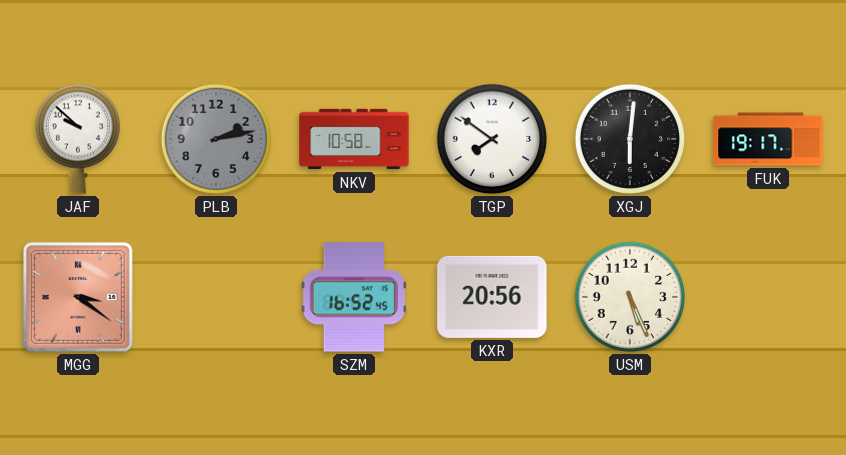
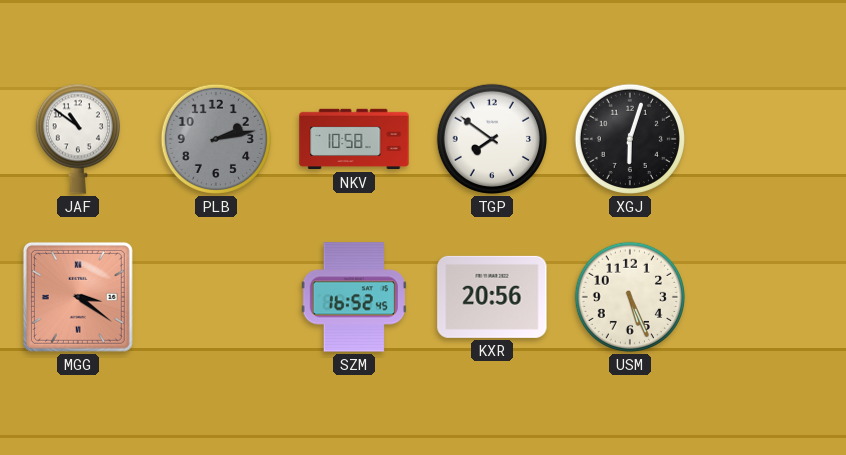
JAF: 9:52 -> 10:51
XGJ: 6:01 -> 6:03
FUK: 19:17 -> none
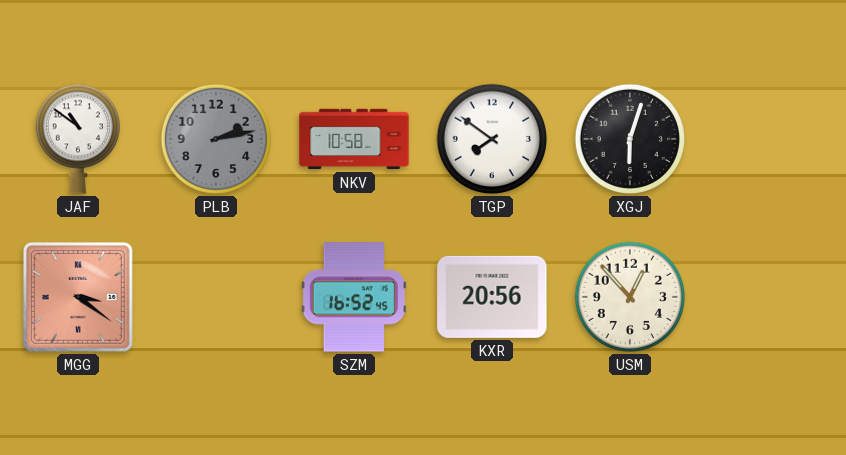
USM: 5:26 -> 12:53
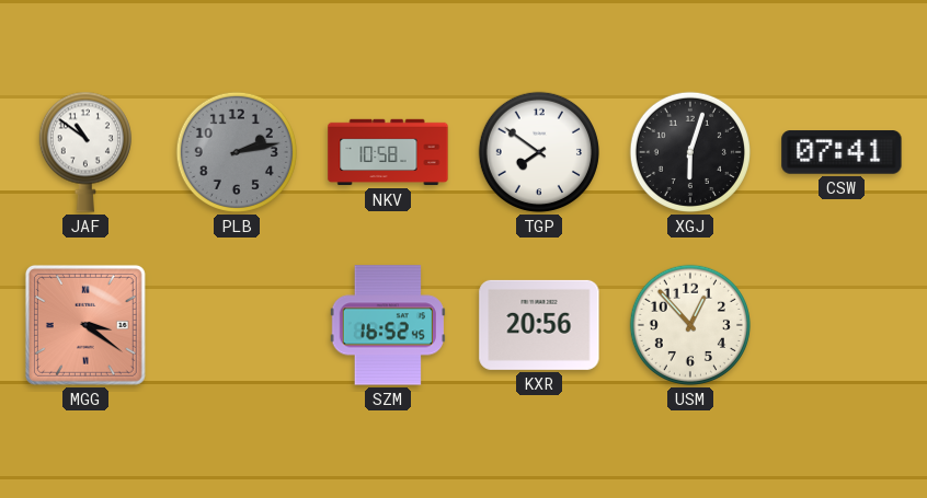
CSW: none -> 07:41
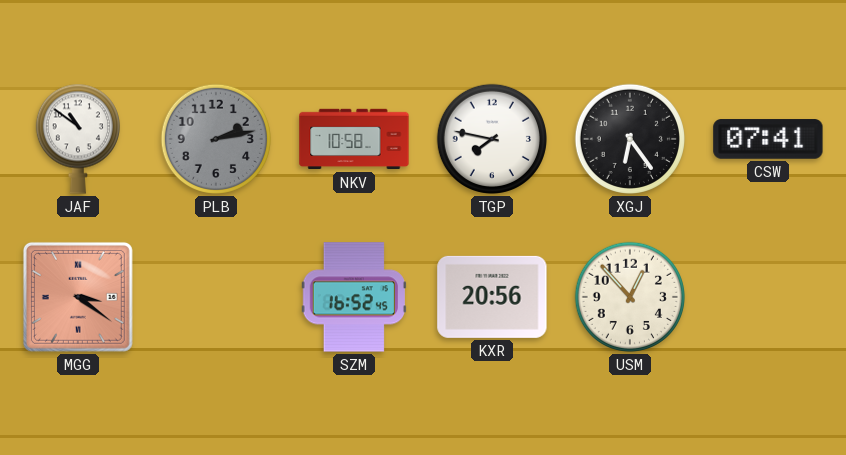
TGP: 7:51 -> 7:47
XGJ: 6:03 -> 6:24
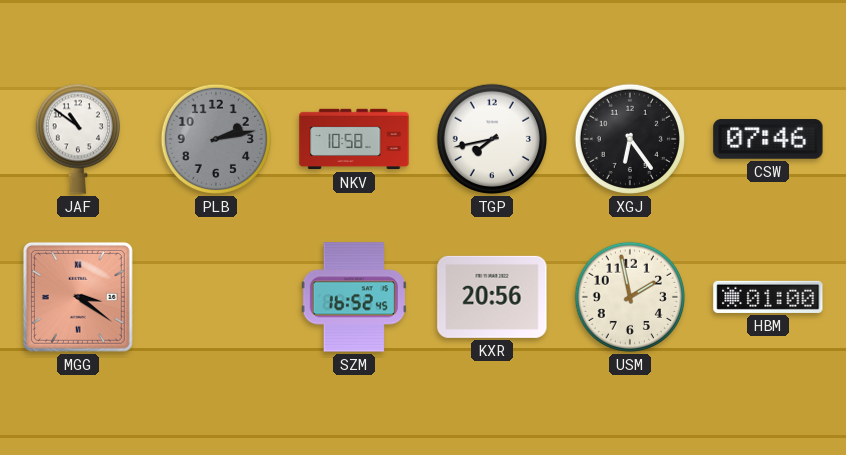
TGP: 7:47 -> 7:43
CSW: 07:41 -> 07:46
USM: 12:53 -> 1:58
HBM: none -> 01:00
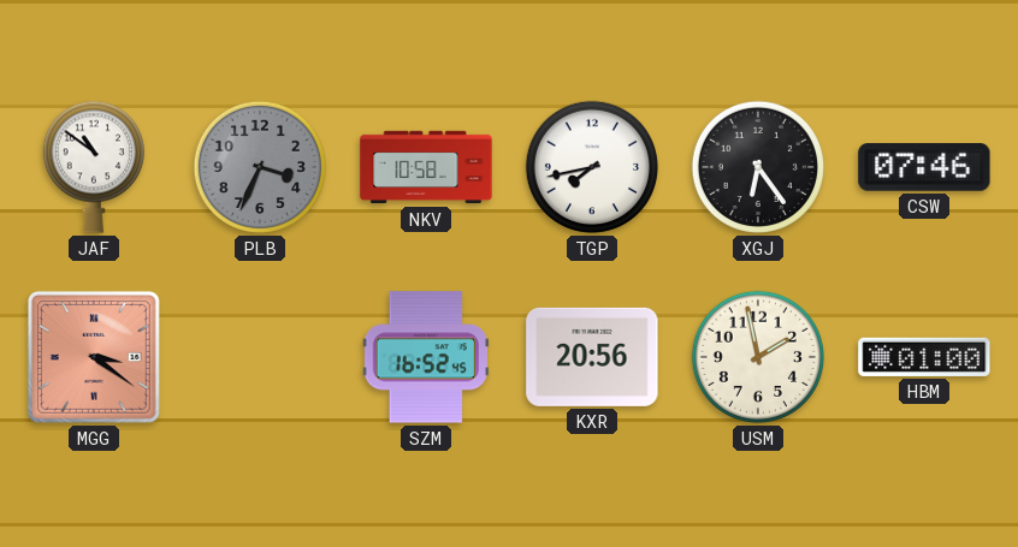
PLB: 2:13 -> 3:34
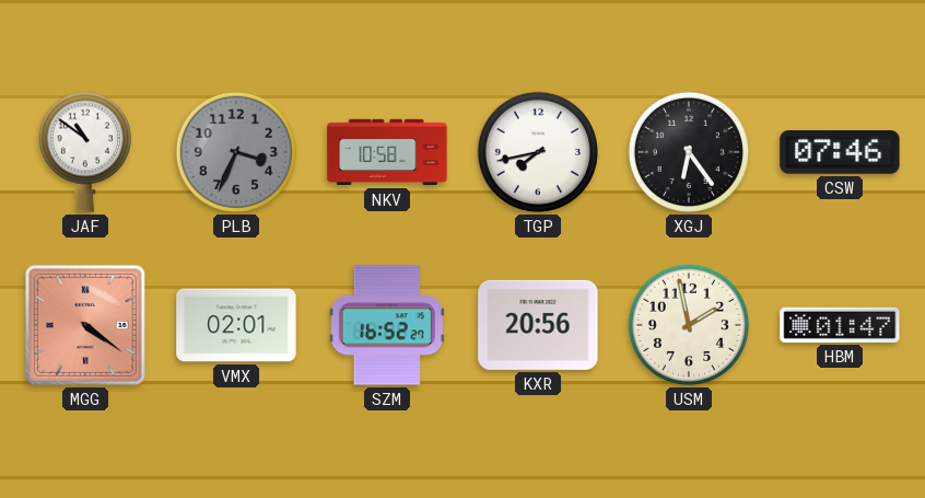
MGG: 3:21 -> 4:21
VMX: none -> 02:01
SZM: 16:52:45 -> 16:52:27
HBM: 01:00 -> 01:47
